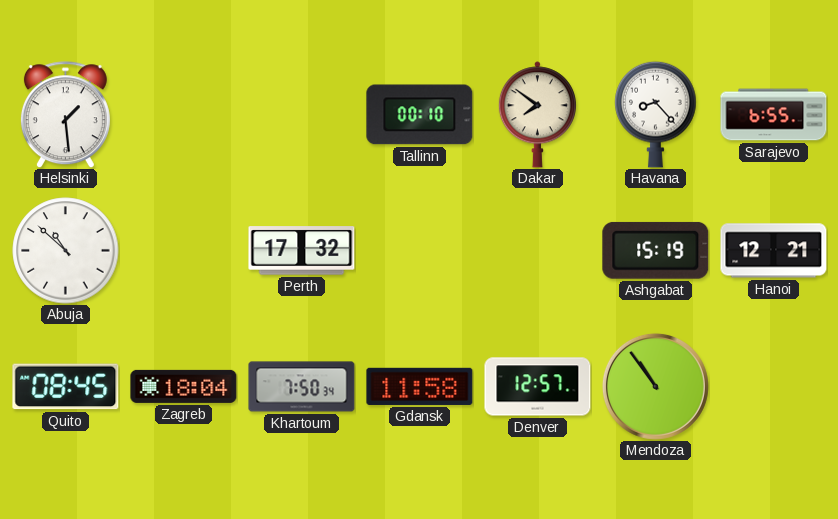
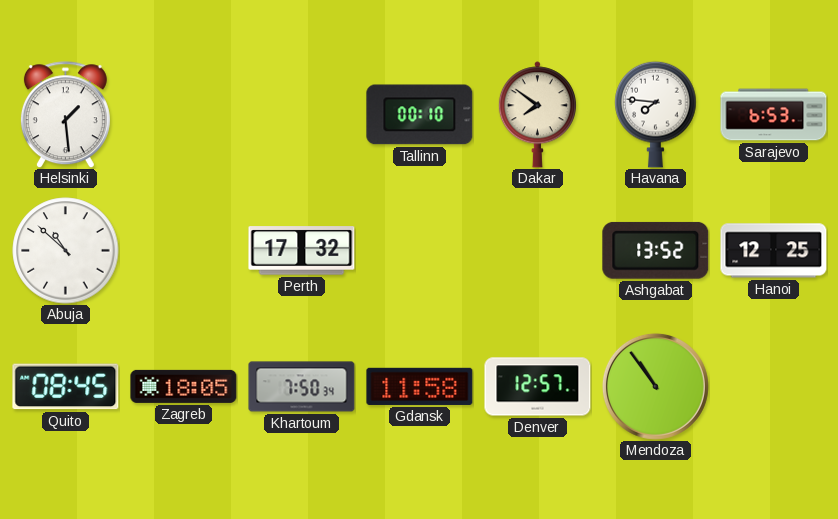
Havana: 8:23 -> 7:46
Sarajevo: 6:55 -> 6:53
Ashgabat: 15:19 -> 13:52
Hanoi: 12:21 -> 12:25
Zagreb: 18:04 -> 18:05
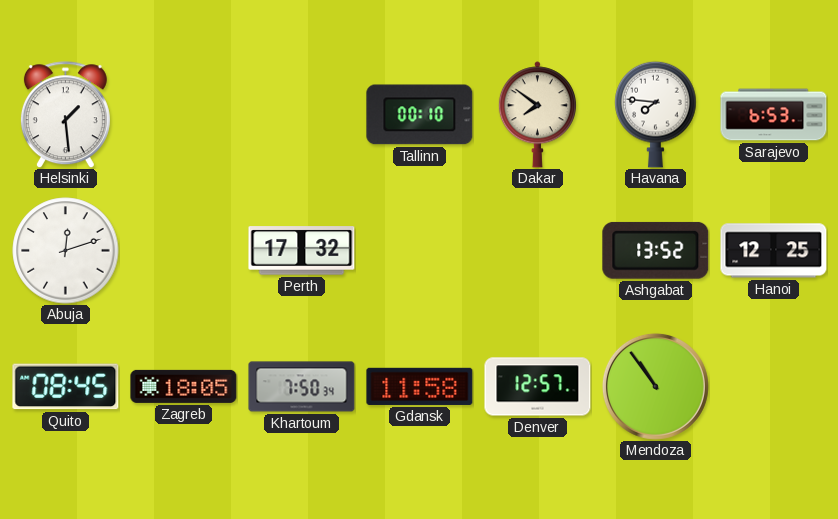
Abuja: 10:52 -> 12:12
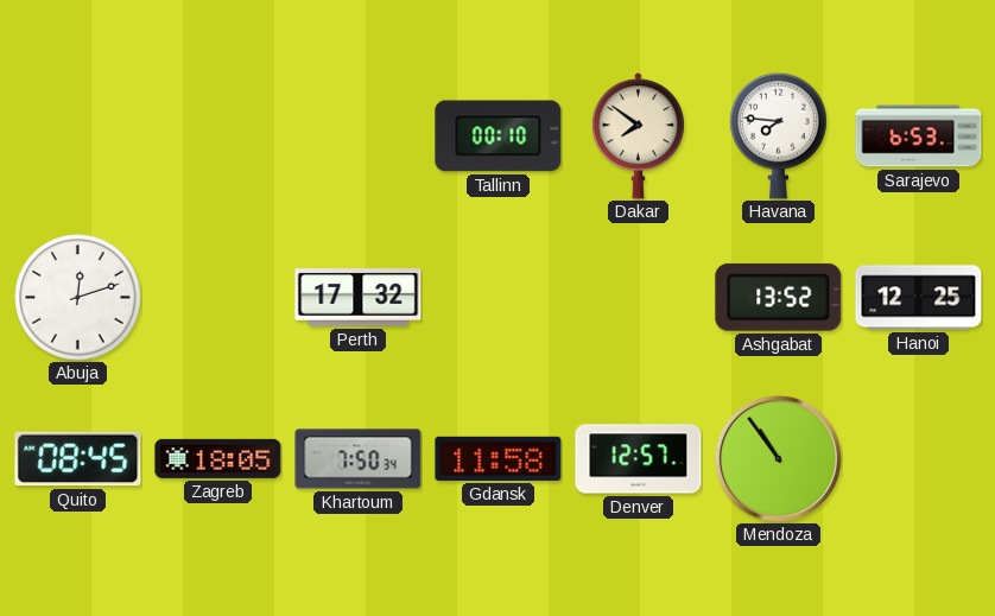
Helsinki: 1:29 -> none
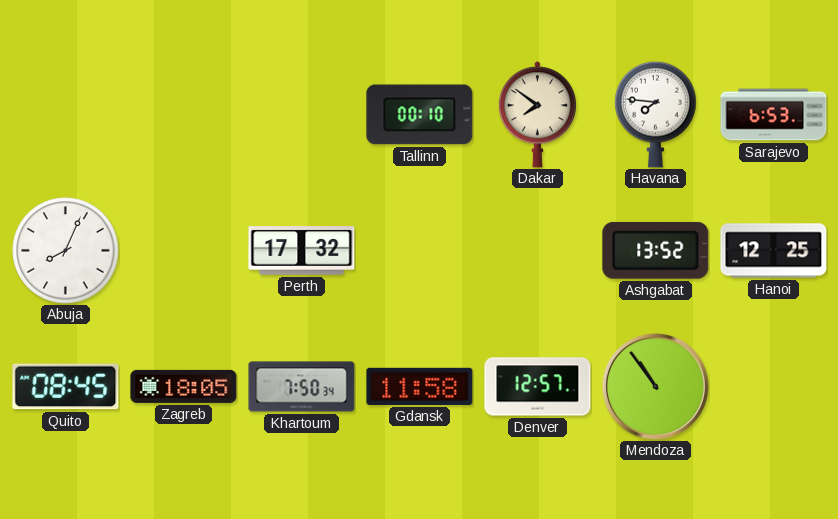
Abuja: 12:12 -> 8:04
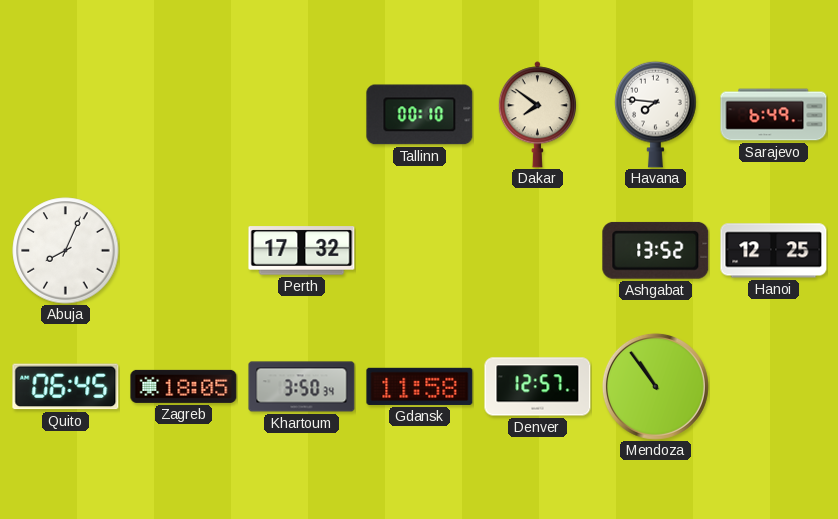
Sarajevo: 6:53 -> 6:49
Quito: 08:45 -> 06:45
Khartoum: 7:50 -> 3:50
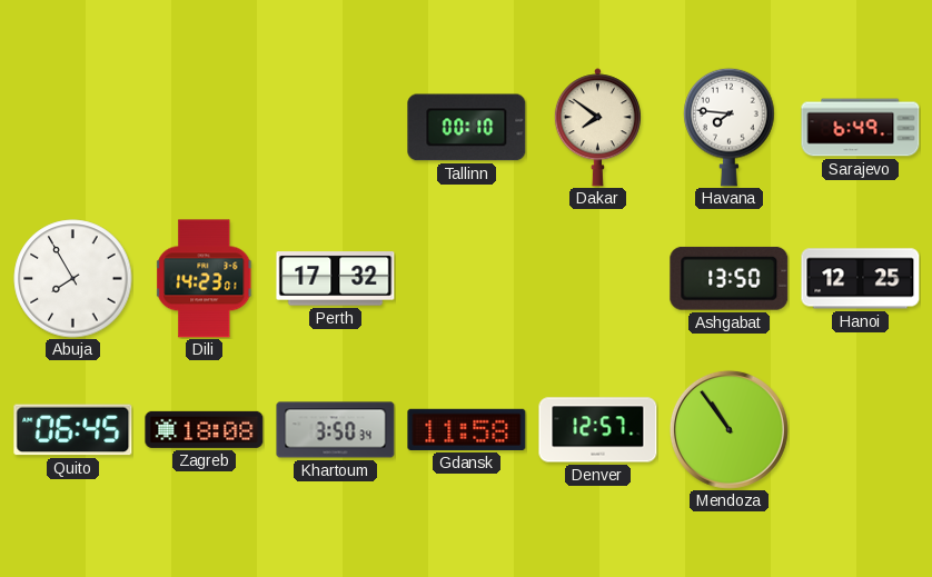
Abuja: 8:04 -> 7:55
Dili: none -> 14:23
Ashgabat: 13:52 -> 13:50
Zagreb: 18:05 -> 18:08
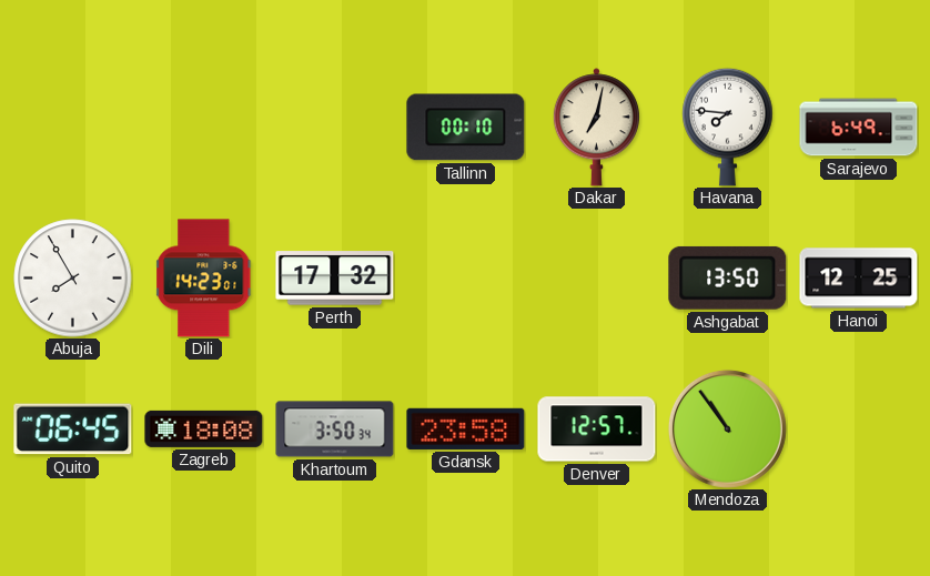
Dakar: 7:51 -> 7:02
Gdansk: 11:58 -> 23:58
